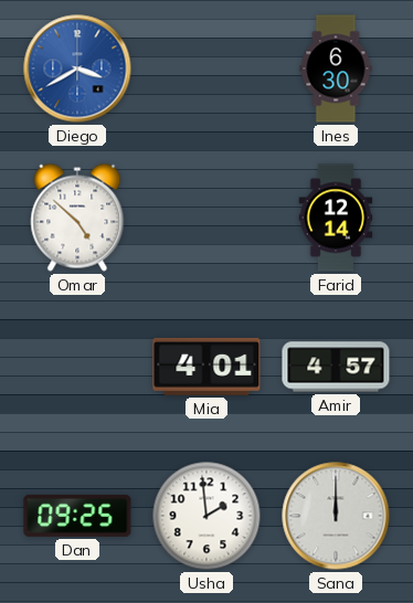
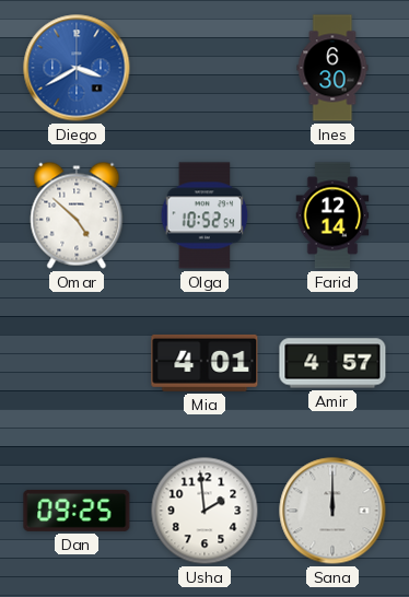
Olga: none -> 10:52
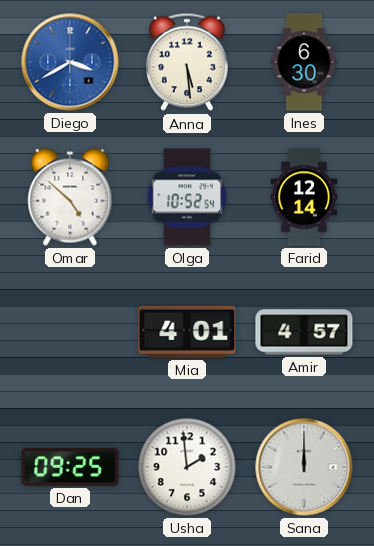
Anna: none -> 5:29
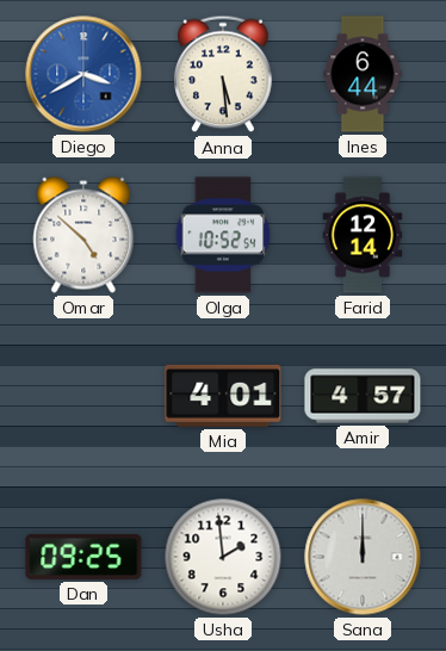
Ines: 6:30 -> 6:44
